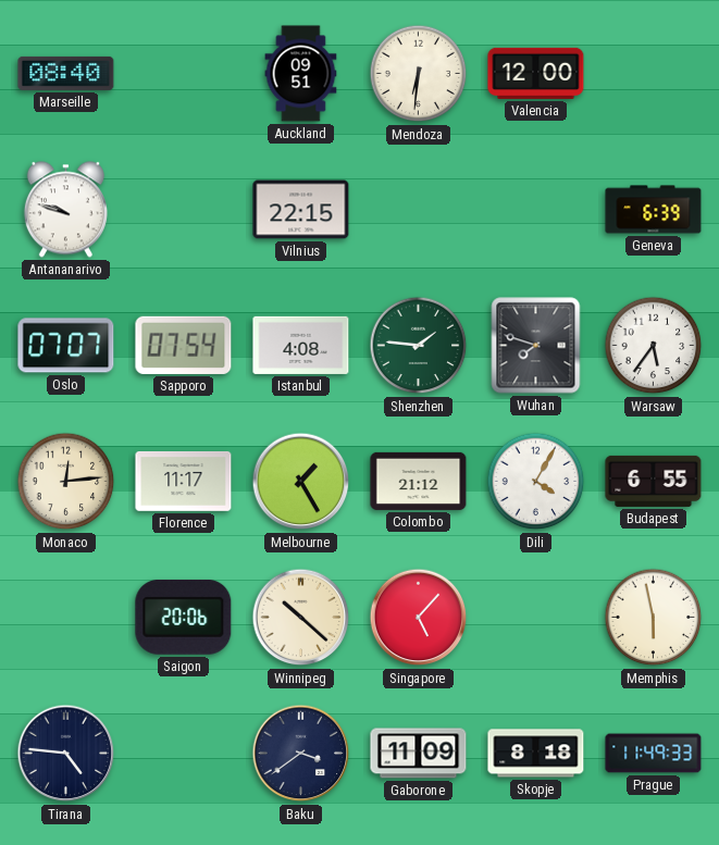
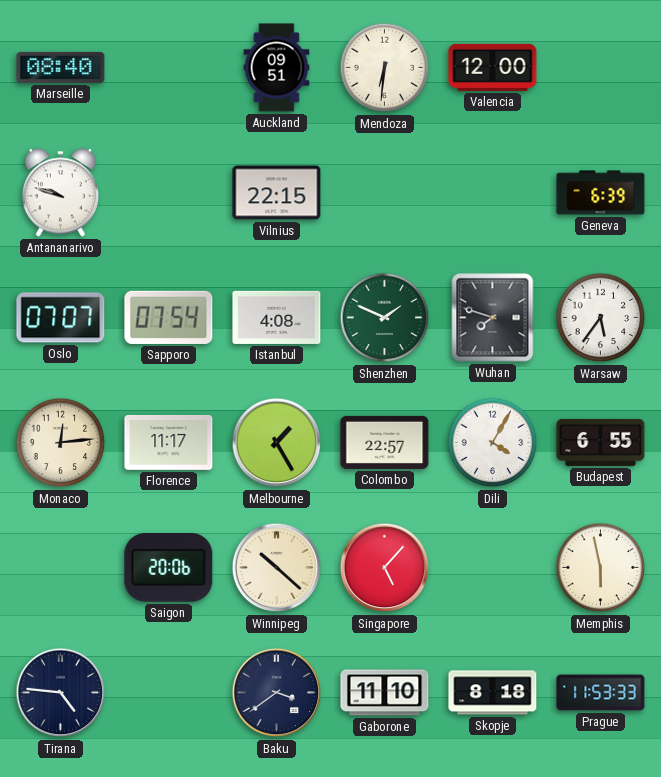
Shenzhen: 1:46 -> 1:49
Colombo: 21:12 -> 22:57
Gaborone: 11:09 -> 11:10
Prague: 11:49 -> 11:53
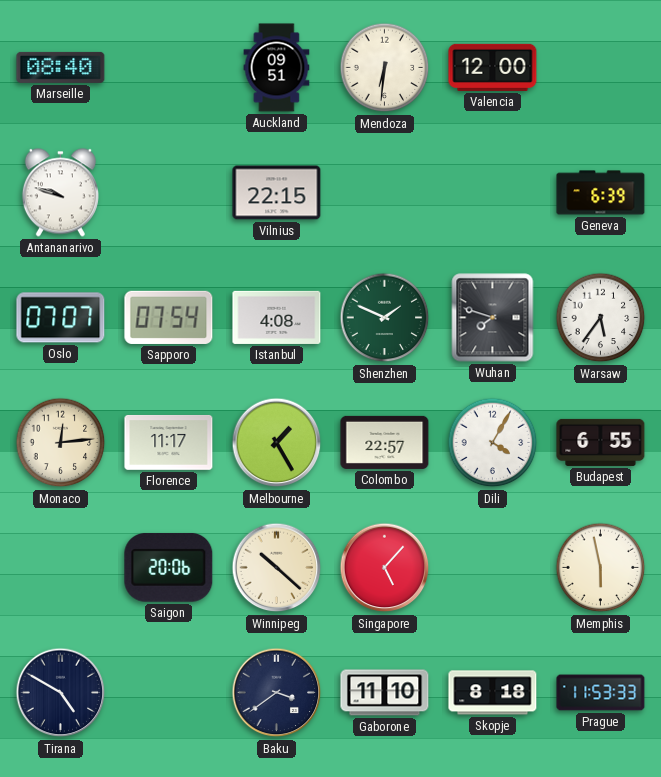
Tirana: 4:46 -> 4:50
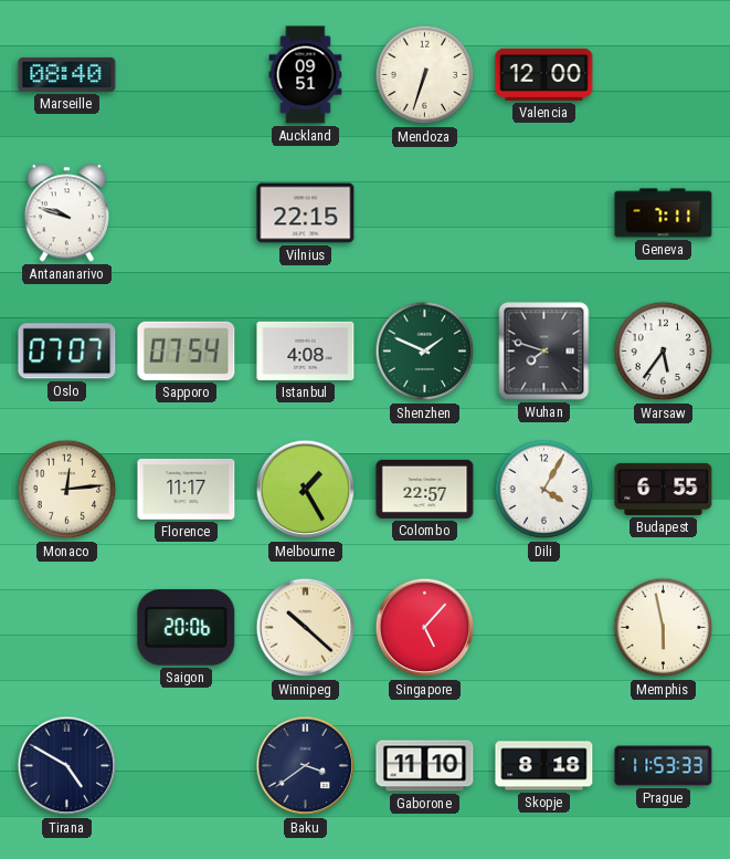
Mendoza: 6:31 -> 6:33
Geneva: 6:39 -> 7:11
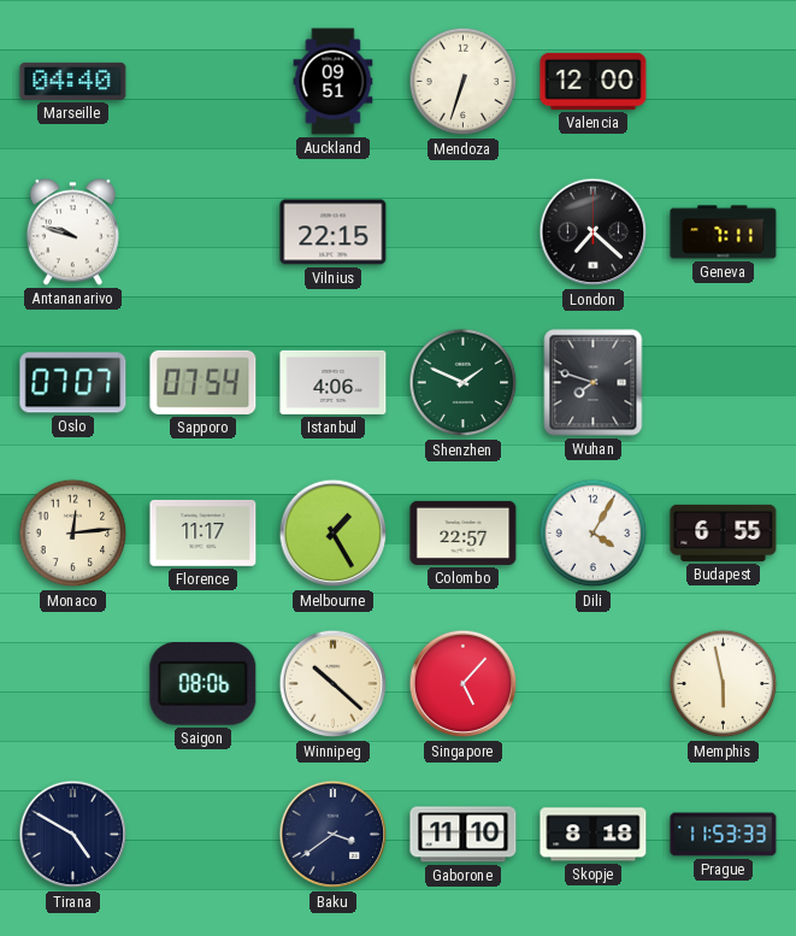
Marseille: 08:40 -> 04:40
London: none -> 7:22
Istanbul: 4:08 -> 4:06
Warsaw: 5:36 -> none
Saigon: 20:06 -> 08:06
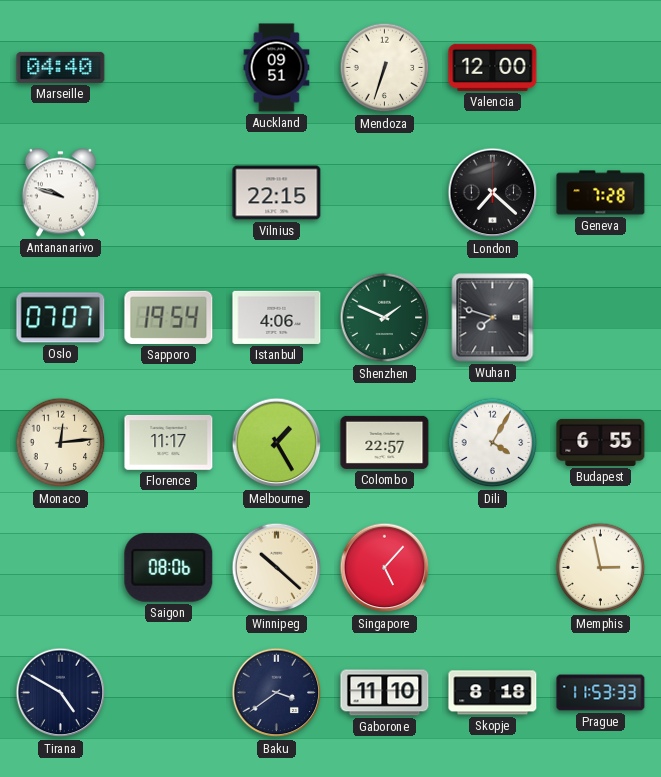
Geneva: 7:11 -> 7:28
Sapporo: 07:54 -> 19:54
Memphis: 5:58 -> 2:58
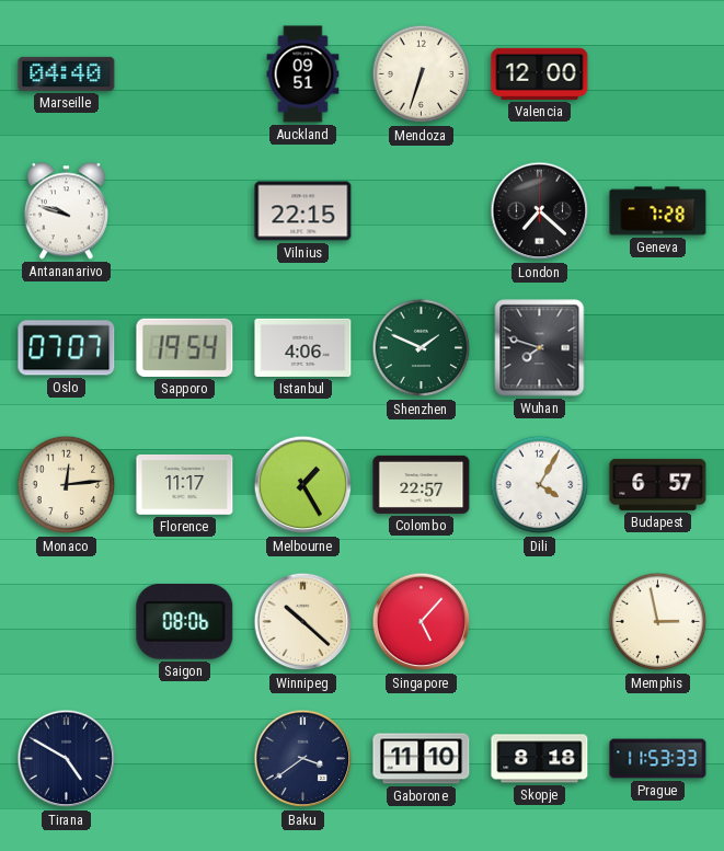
Budapest: 6:55 -> 6:57
